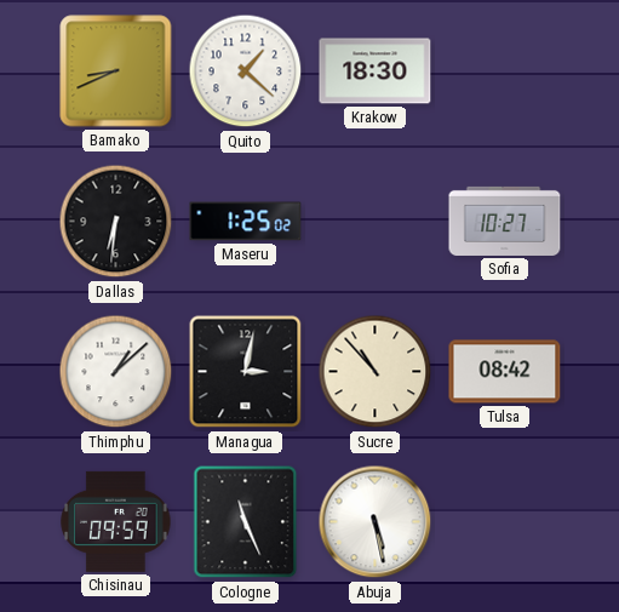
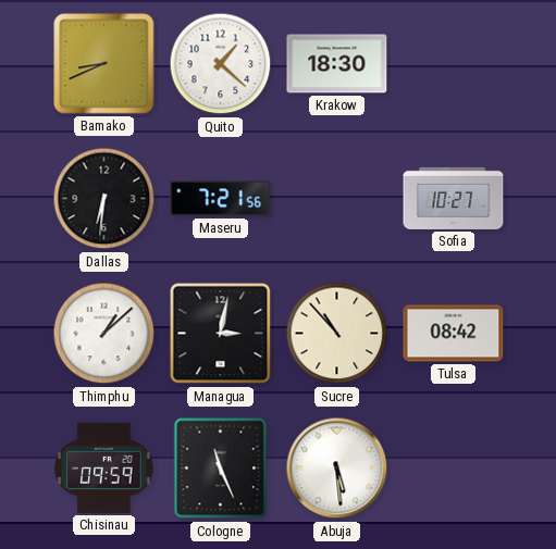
Maseru: 1:25 -> 7:21
Abuja: 5:28 -> 5:29
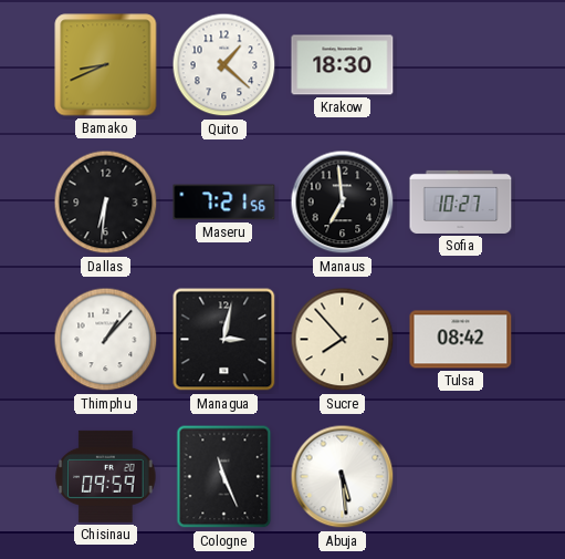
Manaus: none -> 6:59
Thimphu: 1:08 -> 1:07
Sucre: 10:53 -> 7:53
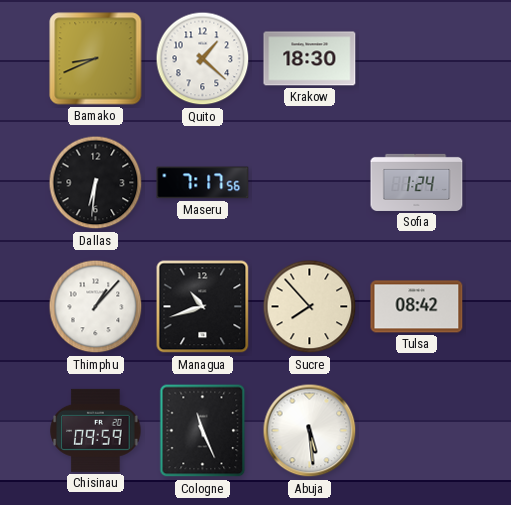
Maseru: 7:21 -> 7:17
Manaus: 6:59 -> none
Sofia: 10:27 -> 1:24
Managua: 3:02 -> 10:42
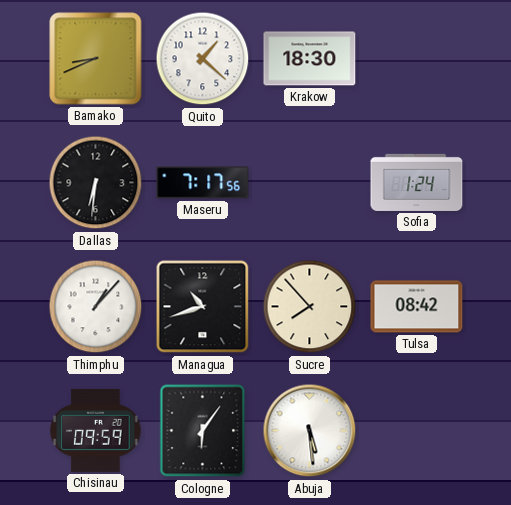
Cologne: 11:26 -> 6:06
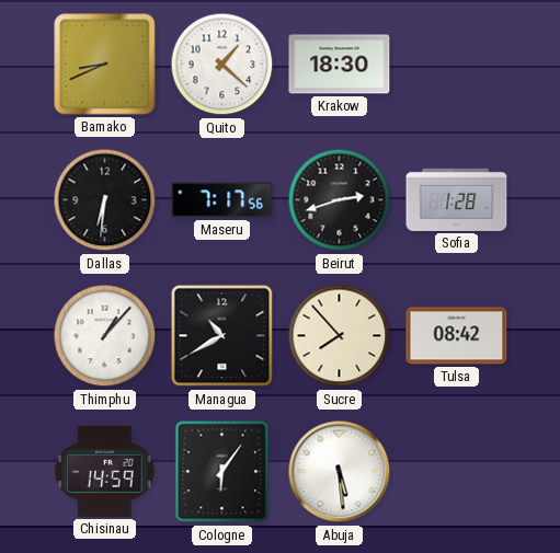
Beirut: none -> 2:42
Sofia: 1:24 -> 1:28
Managua: 10:42 -> 10:40
Chisinau: 09:59 -> 14:59
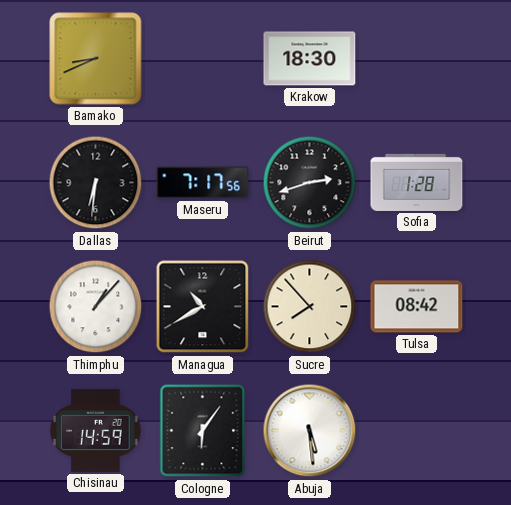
Quito: 1:22 -> none
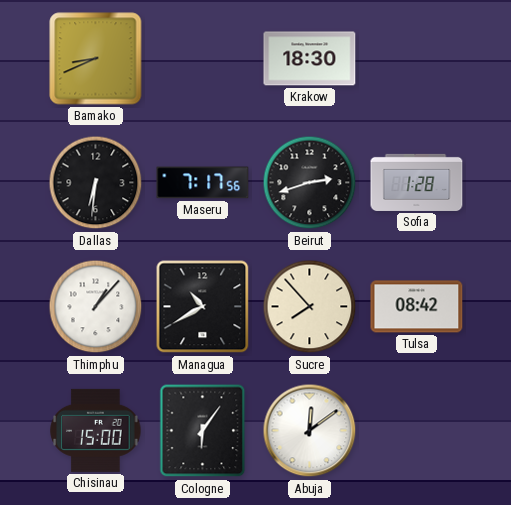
Chisinau: 14:59 -> 15:00
Abuja: 5:29 -> 12:09
